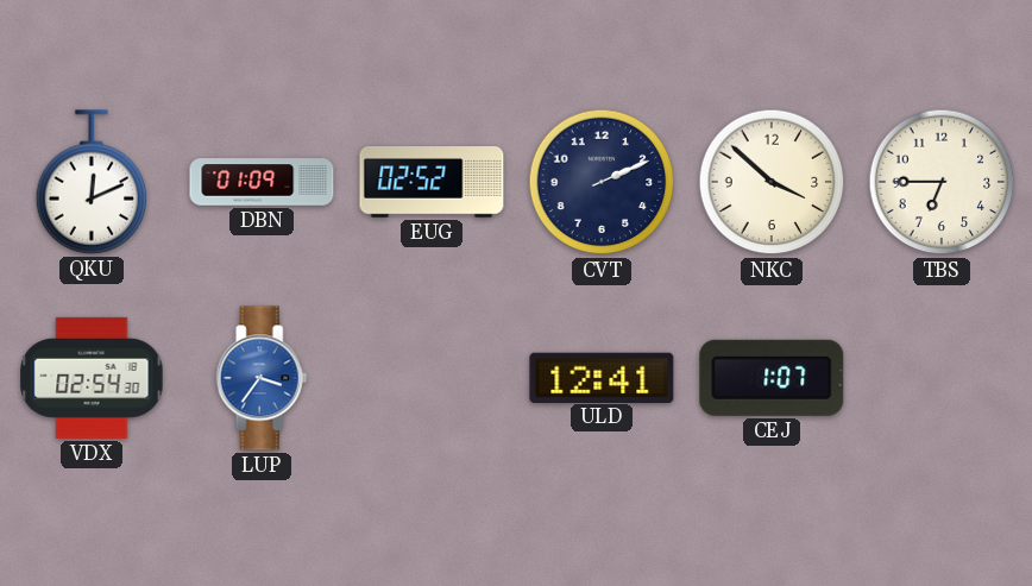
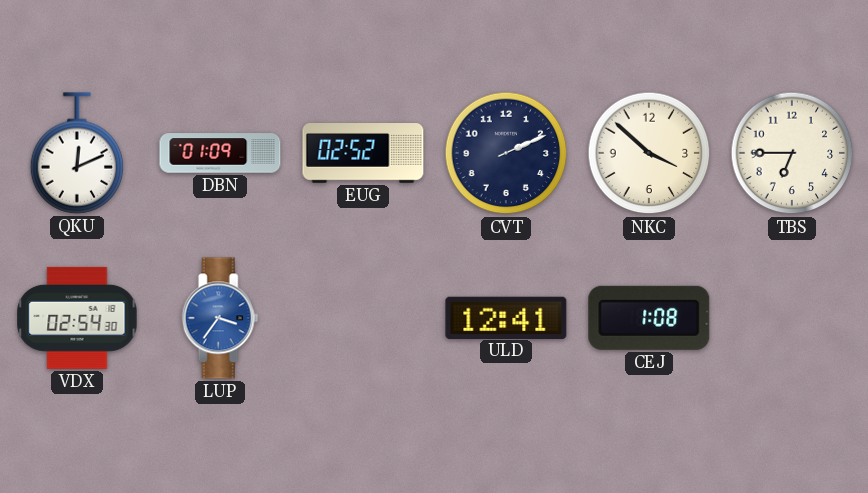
CEJ: 1:07 -> 1:08
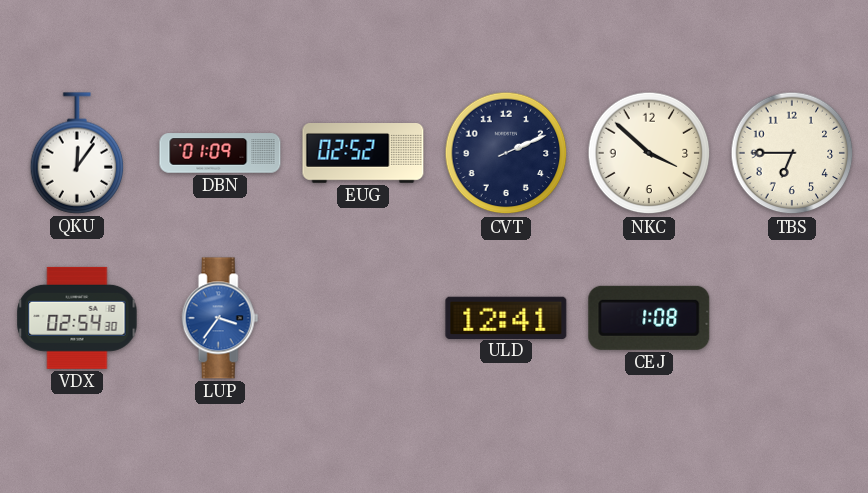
QKU: 12:11 -> 12:06
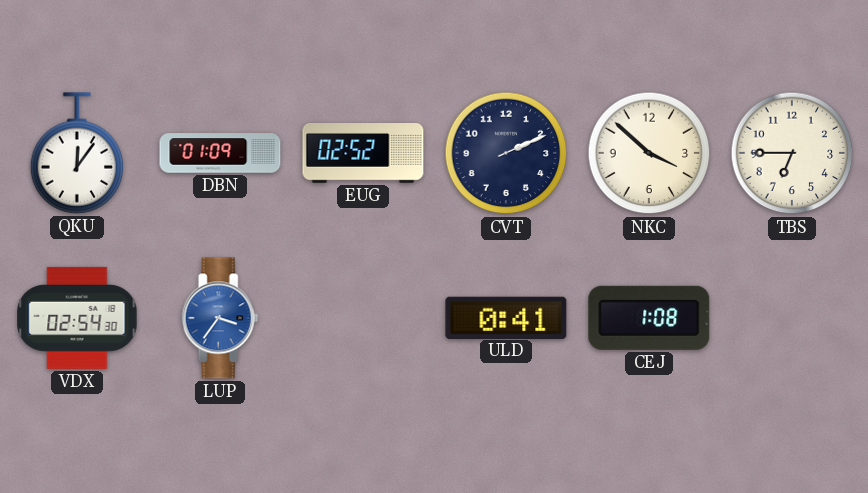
ULD: 12:41 -> 0:41
